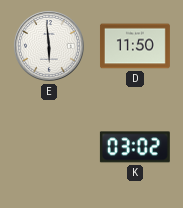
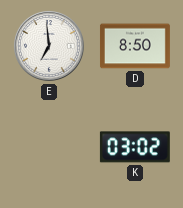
E: 5:59 -> 6:59
D: 11:50 -> 8:50
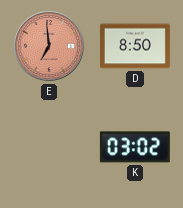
E dial: white -> salmon
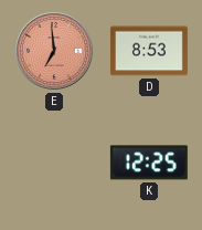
D: 8:50 -> 8:53
K: 03:02 -> 12:25
